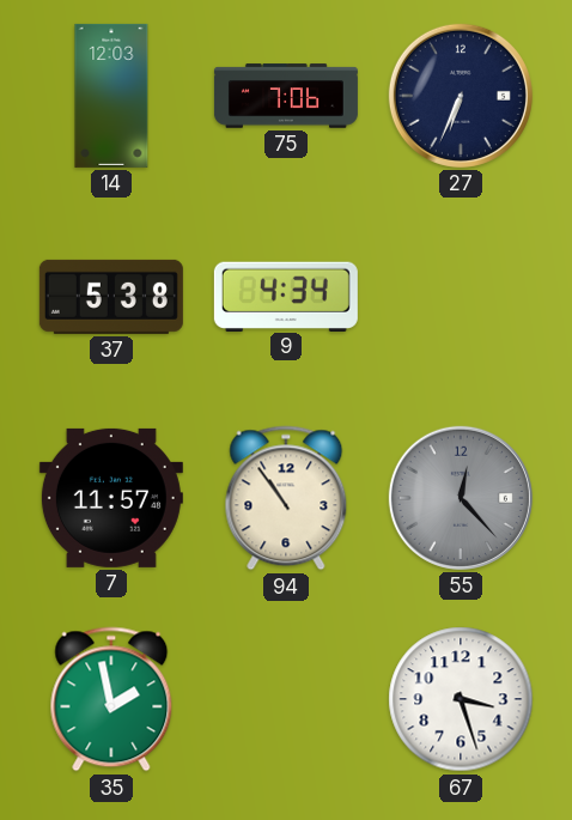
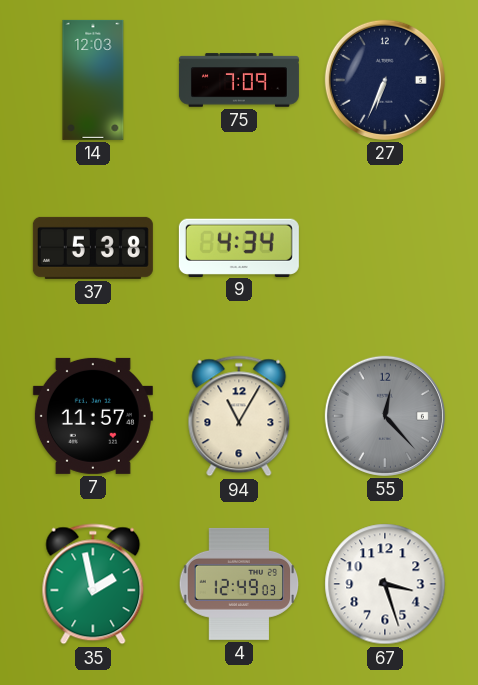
75: 7:06 -> 7:09
94: 10:54 -> 11:05
4: none -> 12:49
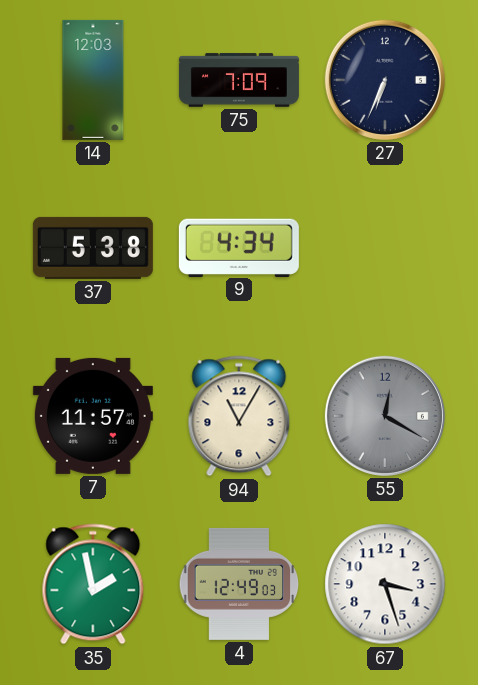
55: 12:23 -> 12:20
